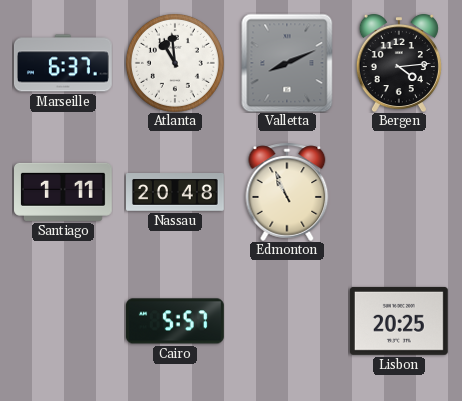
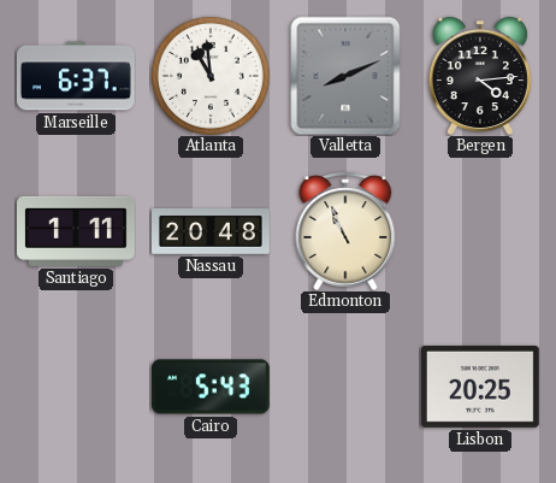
Cairo: 5:57 -> 5:43
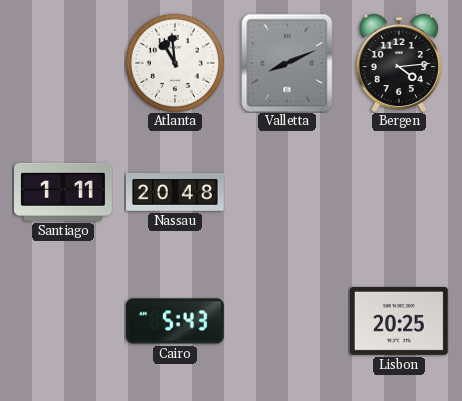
Marseille: 6:37 -> none
Edmonton: 10:56 -> none
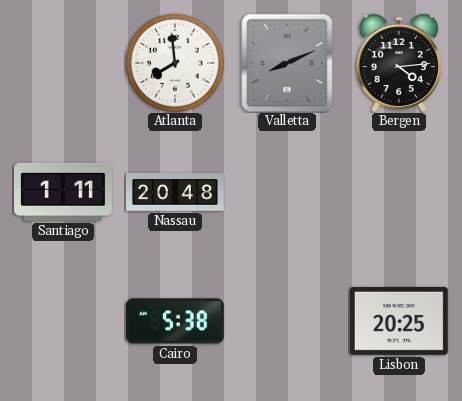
Atlanta: 10:59 -> 7:59
Cairo: 5:43 -> 5:38
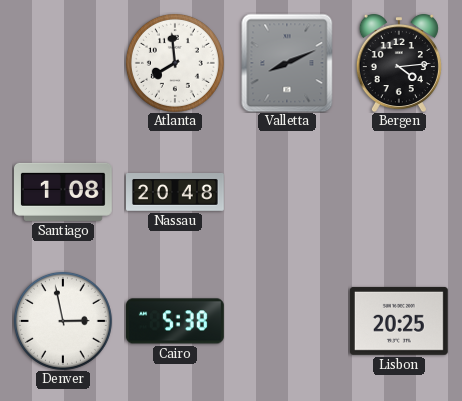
Santiago: 1:11 -> 1:08
Denver: none -> 2:58
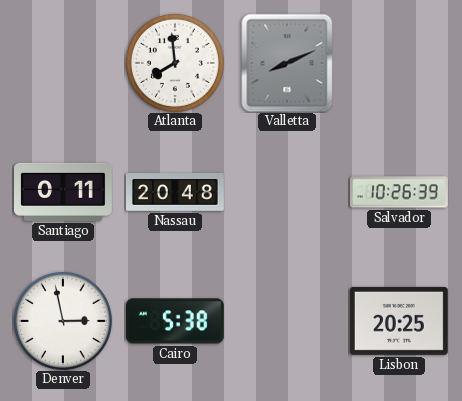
Bergen: 4:14 -> none
Santiago: 1:08 -> 0:11
Salvador: none -> 10:26
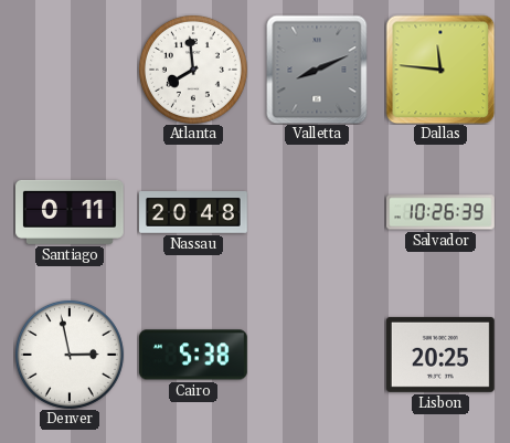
Dallas: none -> 11:46
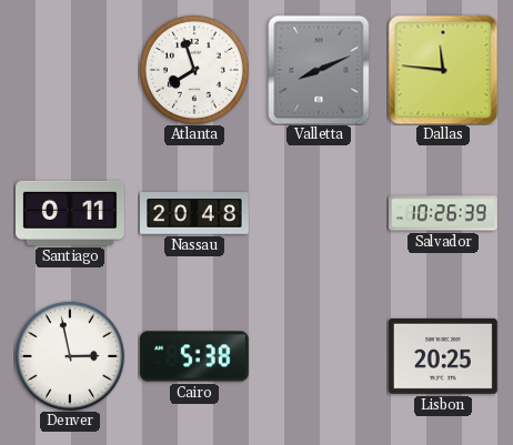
Atlanta: 7:59 -> 7:57
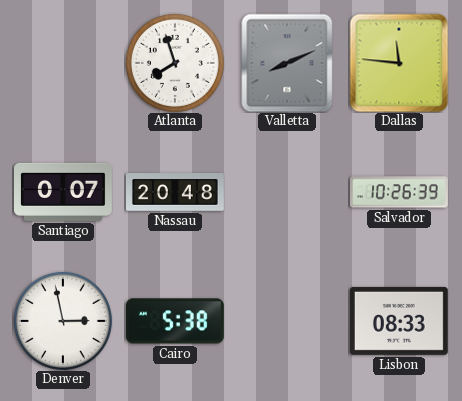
Santiago: 0:11 -> 0:07
Lisbon: 20:25 -> 08:33
